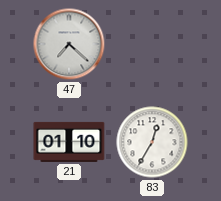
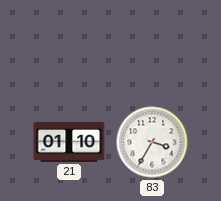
47: 7:22 -> none
83: 12:35 -> 3:35
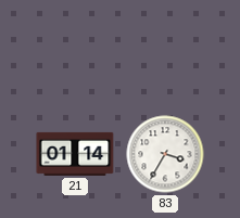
21: 01:10 -> 01:14
